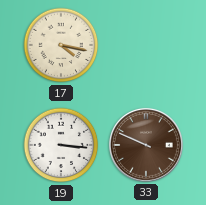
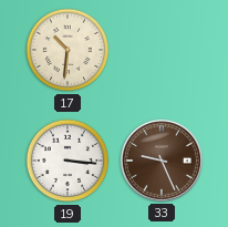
17: 4:17 -> 10:31
33: 9:49 -> 9:26
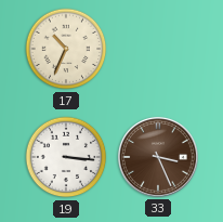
17: 10:31 -> 10:34
33: 9:26 -> 3:26
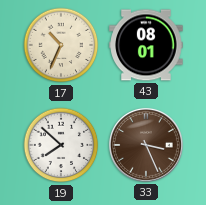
43: none -> 08:01
19: 3:16 -> 7:52
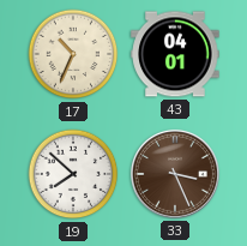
43: 08:01 -> 04:01
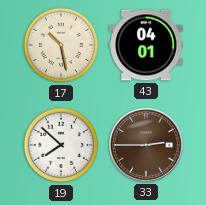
17: 10:34 -> 10:28
33: 3:26 -> 2:45
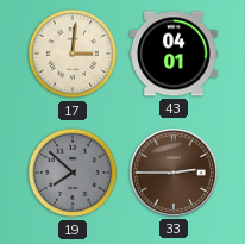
17: 10:28 -> 3:01
19 dial: white -> grey
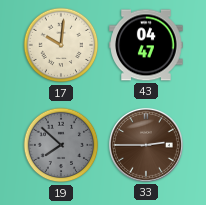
17: 3:01 -> 10:01
43: 04:01 -> 04:47
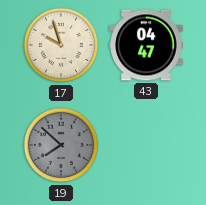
17: 10:01 -> 9:57
33: 2:45 -> none
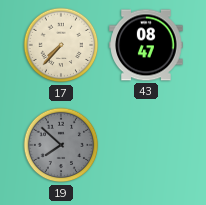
17: 9:57 -> 7:37
43: 04:47 -> 08:47
